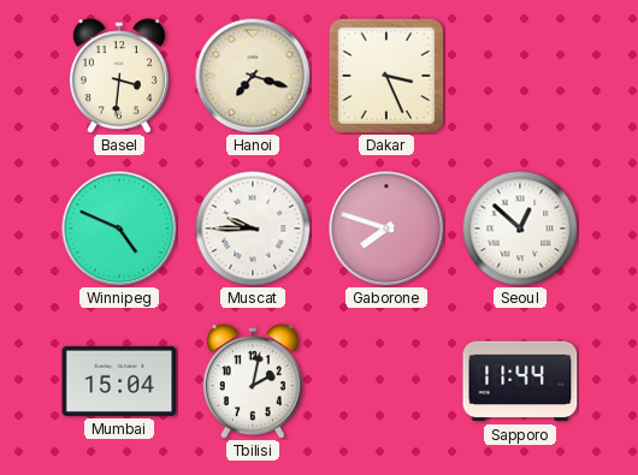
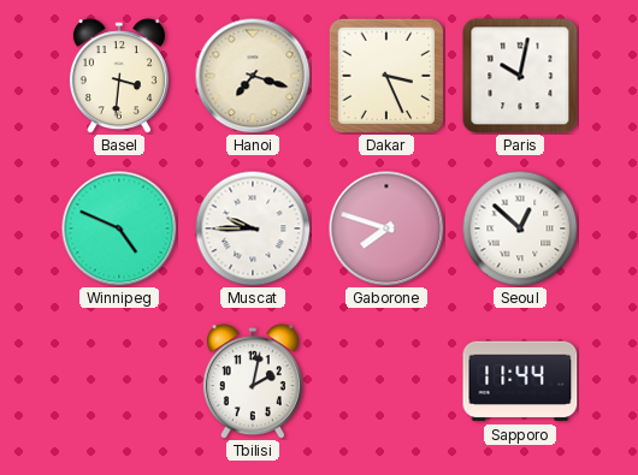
Paris: none -> 10:02
Mumbai: 15:04 -> none
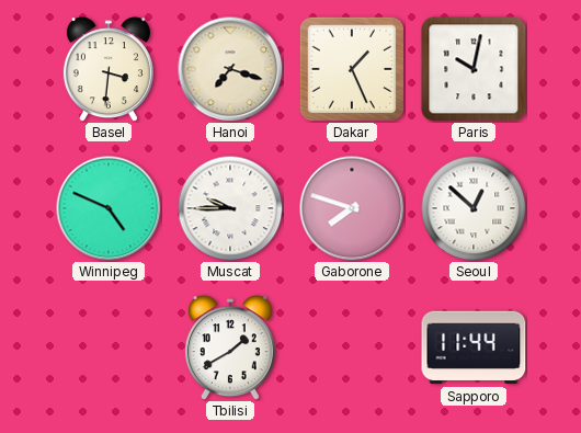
Dakar: 3:26 -> 1:26
Tbilisi: 2:02 -> 1:40
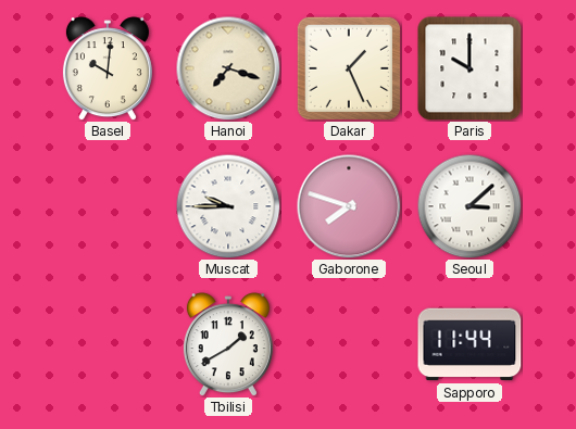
Basel: 3:31 -> 10:01
Paris: 10:02 -> 10:00
Winnipeg: 4:49 -> none
Seoul: 12:52 -> 3:08
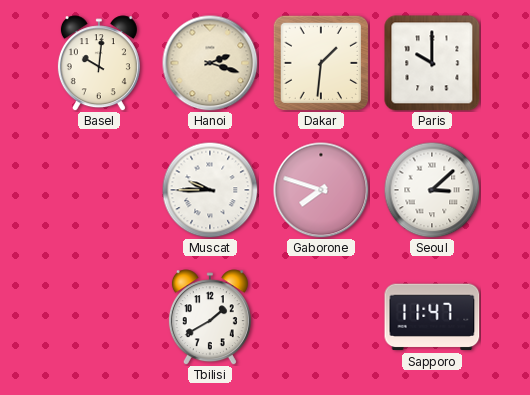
Hanoi: 7:18 -> 2:18
Dakar: 1:26 -> 1:31
Sapporo: 11:44 -> 11:47
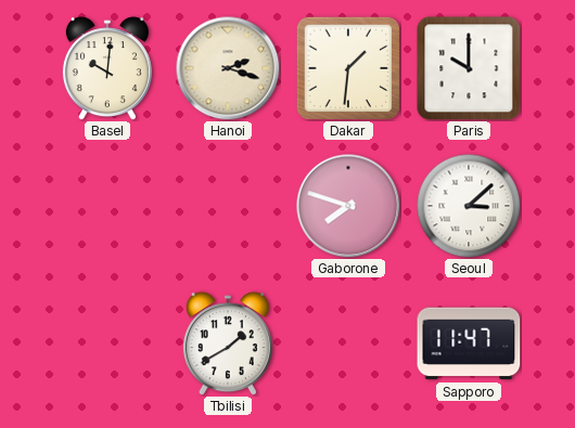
Muscat: 9:45 -> none
